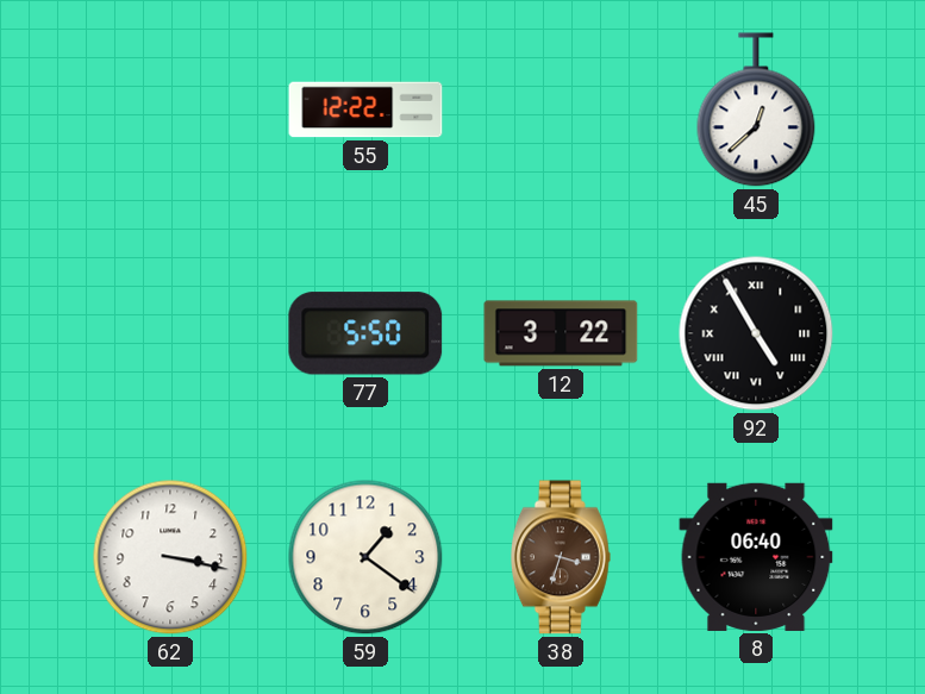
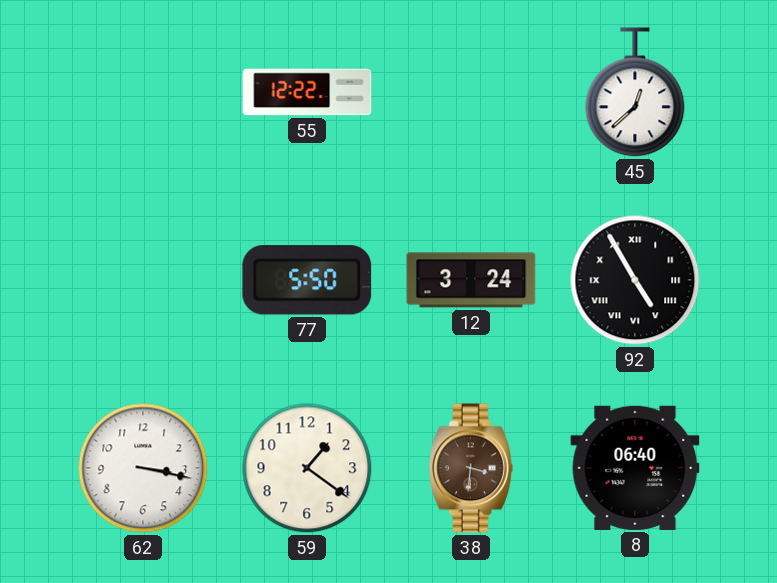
12: 3:22 -> 3:24
38: 3:33 -> 3:31
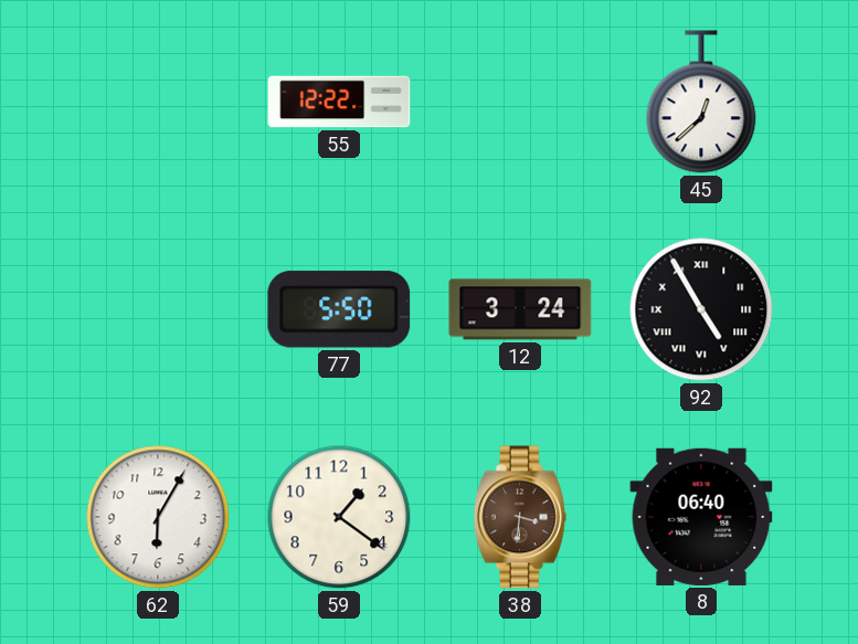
62: 3:17 -> 6:05
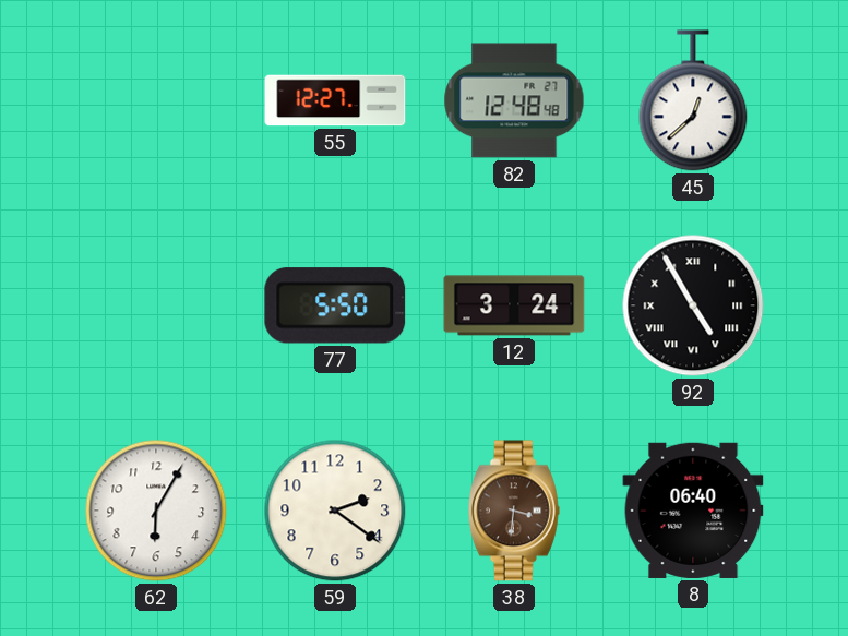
55: 12:22 -> 12:27
82: none -> 12:48
59: 1:21 -> 2:21
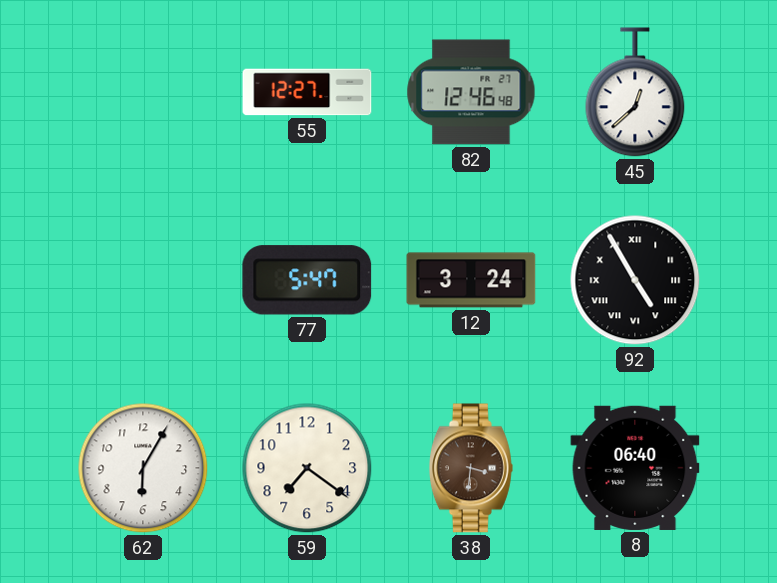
82: 12:48 -> 12:46
77: 5:50 -> 5:47
59: 2:21 -> 7:21
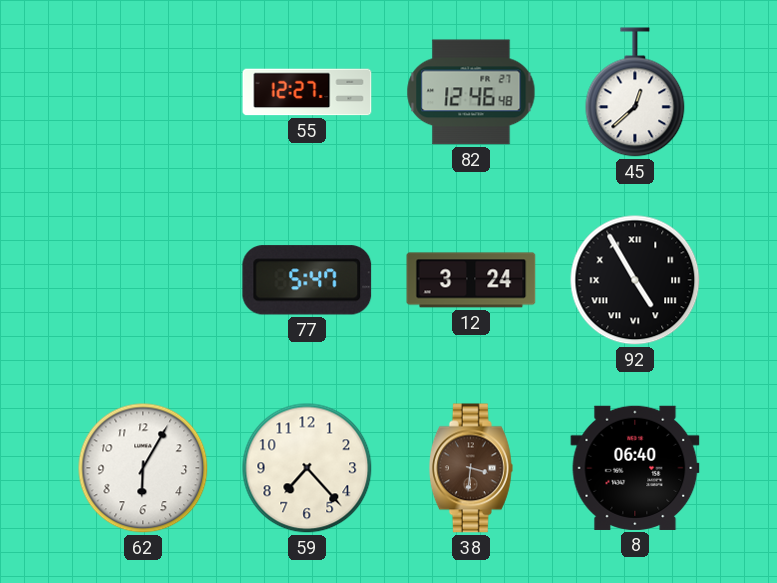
59: 7:21 -> 7:23
